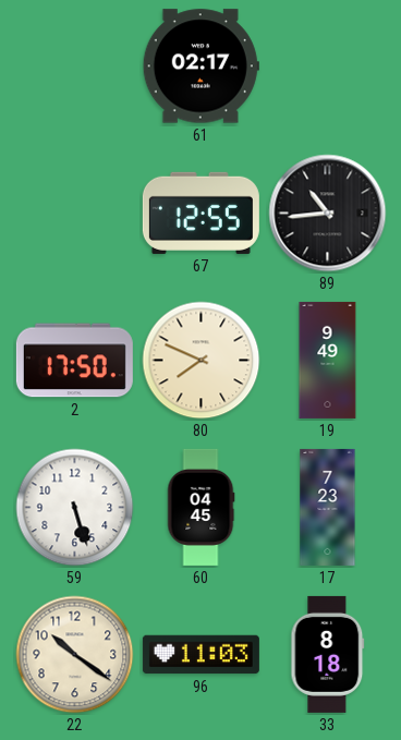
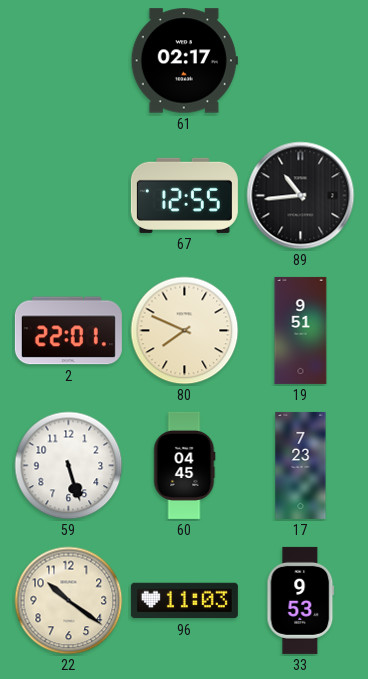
2: 17:50 -> 22:01
19: 9:49 -> 9:51
33: 8:18 -> 9:53
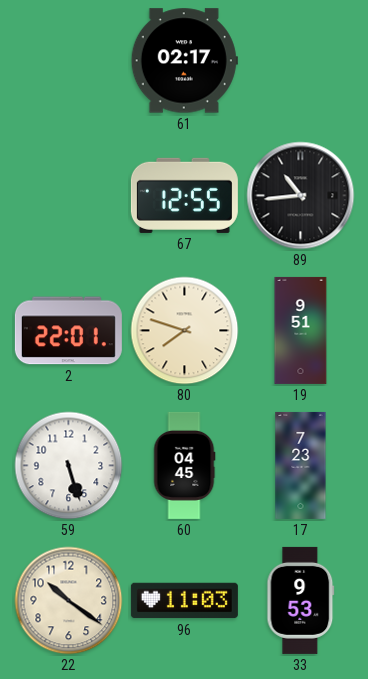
80: 7:49 -> 7:48
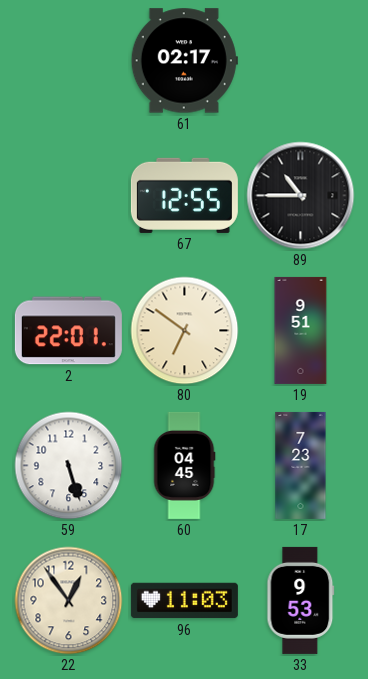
89: 10:44 -> 10:45
80: 7:48 -> 6:51
22: 10:21 -> 12:54
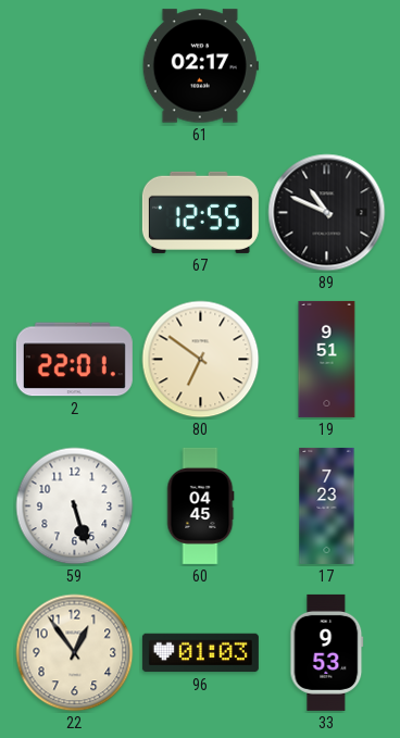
89: 10:45 -> 10:49
96: 11:03 -> 01:03
